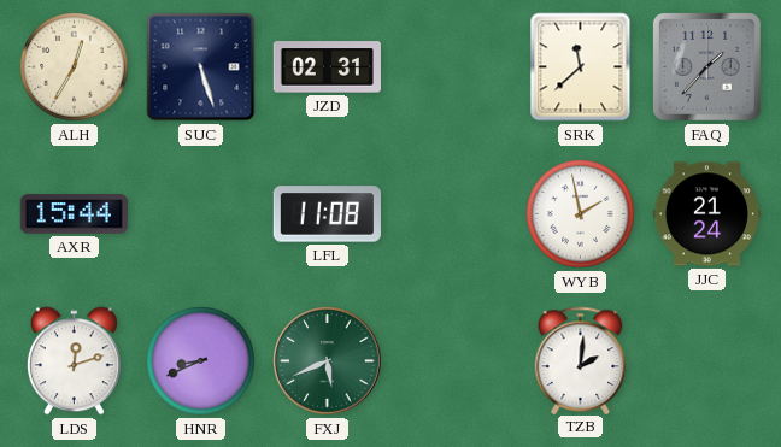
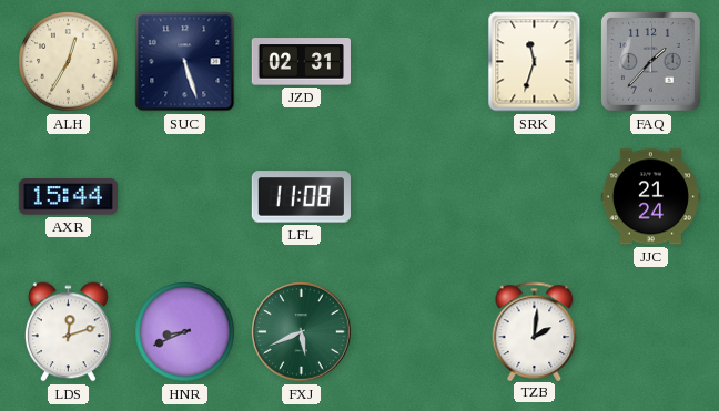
SRK: 11:38 -> 11:33
WYB: 1:58 -> none
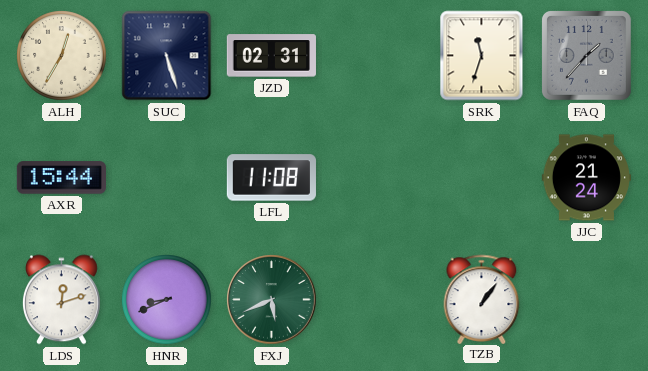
TZB: 2:01 -> 1:06
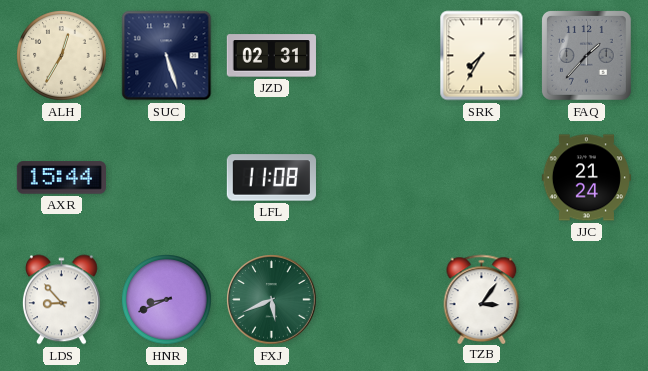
SRK: 11:33 -> 7:35
LDS: 12:12 -> 8:53
TZB: 1:06 -> 3:06
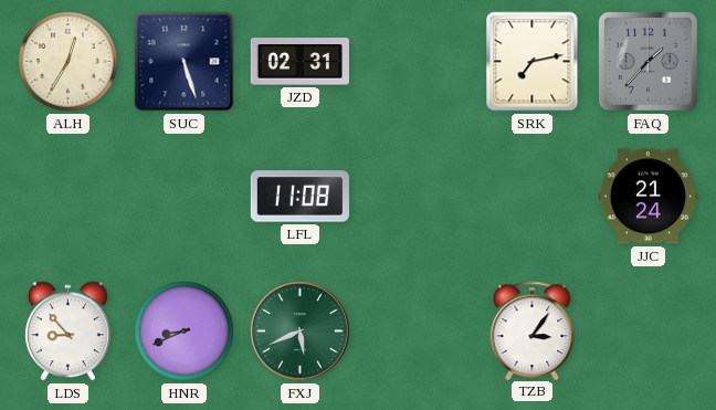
SRK: 7:35 -> 7:13
AXR: 15:44 -> none
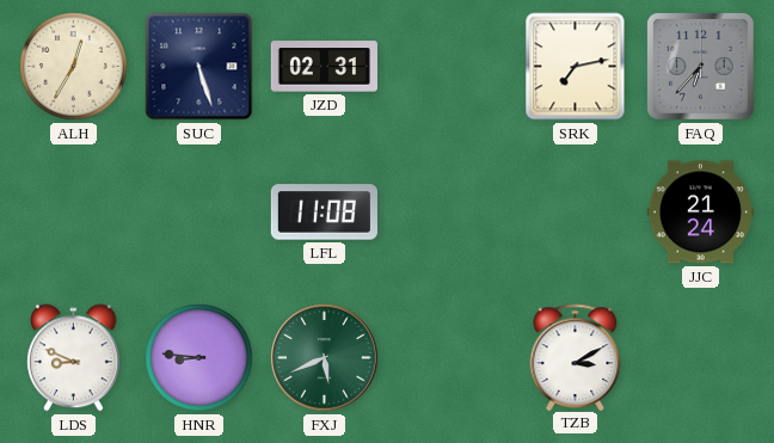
FAQ: 1:37 -> 6:37
LDS: 8:53 -> 8:49
HNR: 8:41 -> 8:46
TZB: 3:06 -> 3:10
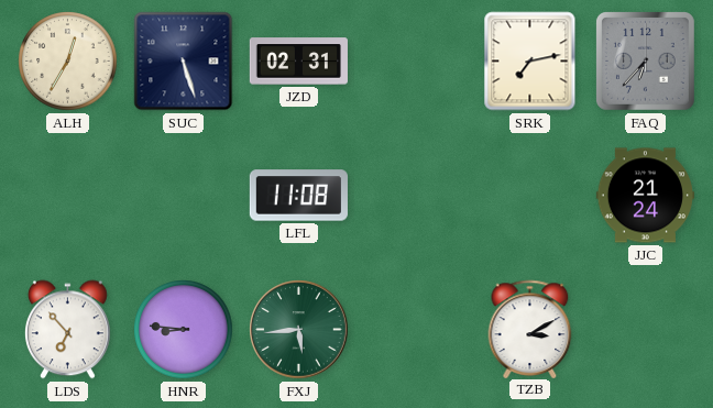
LDS: 8:49 -> 6:53
FXJ: 5:41 -> 5:44
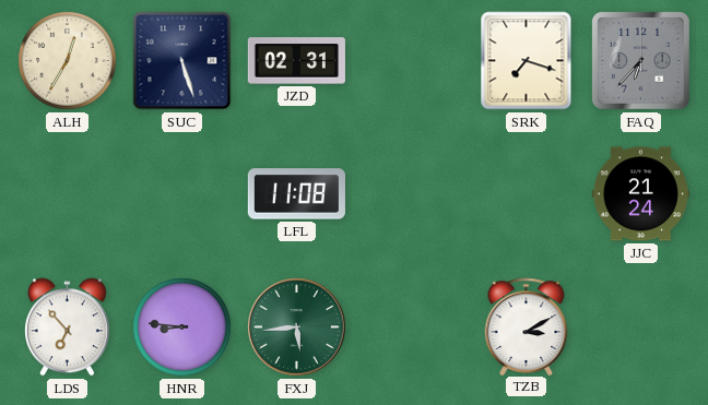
SRK: 7:13 -> 7:18
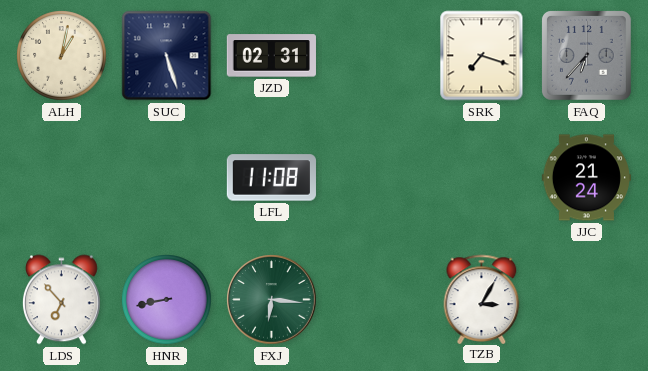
ALH: 12:35 -> 1:02
HNR: 8:46 -> 8:43
FXJ: 5:44 -> 6:16
TZB: 3:10 -> 3:05
